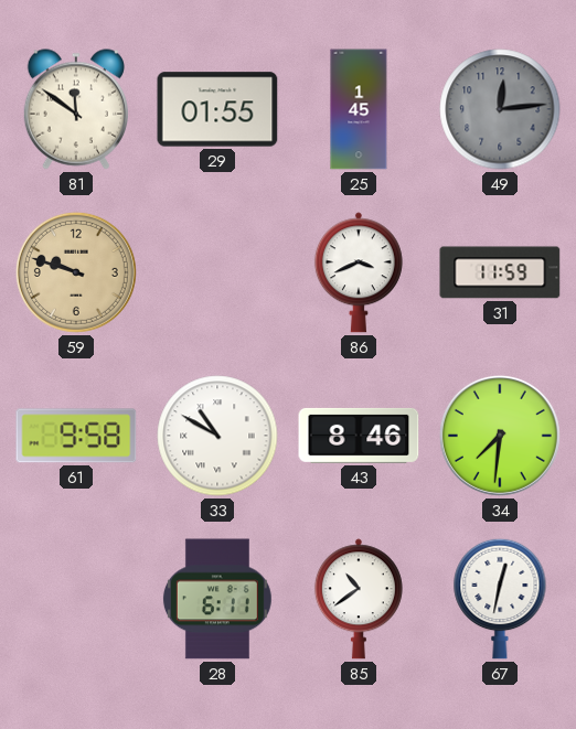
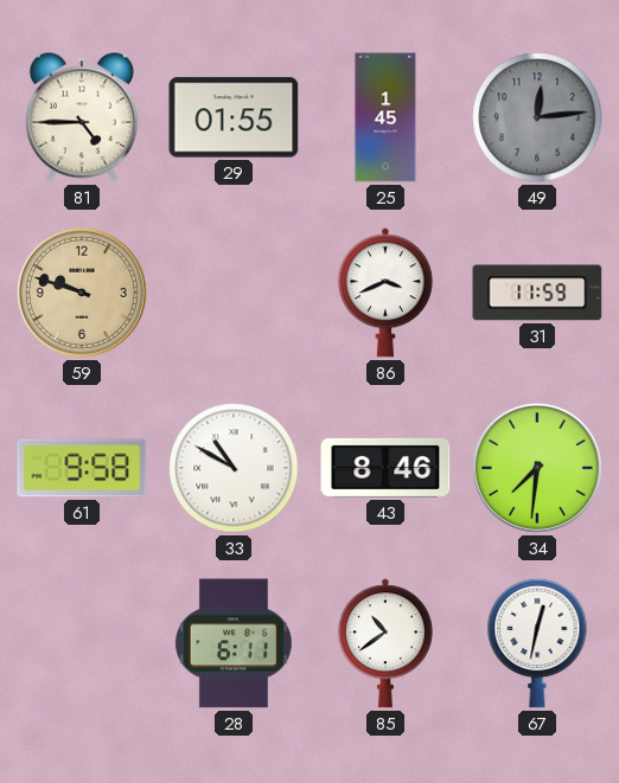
81: 11:51 -> 4:45
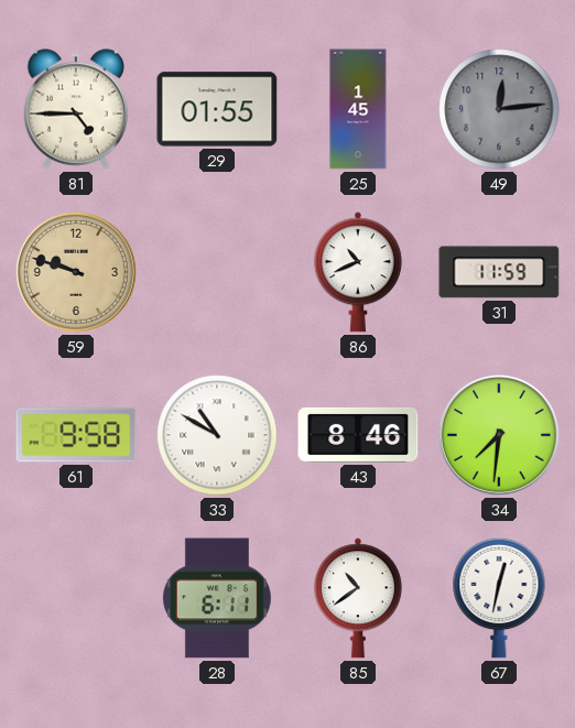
86: 3:41 -> 10:41
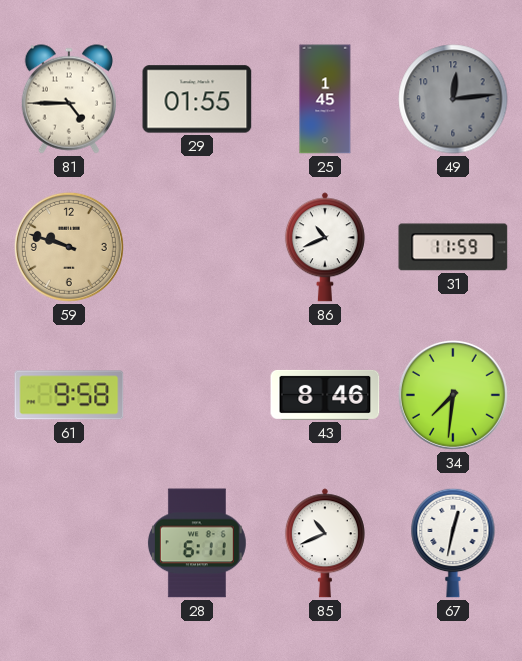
33: 10:50 -> none
85: 10:39 -> 10:41
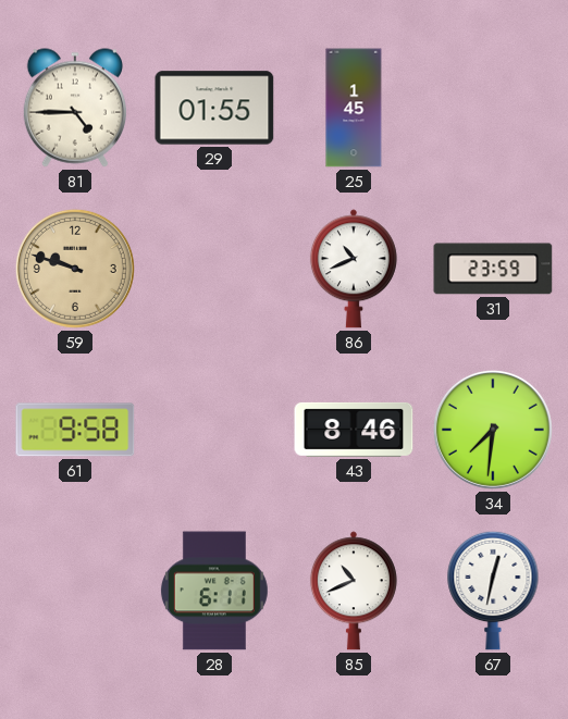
49: 12:14 -> none
31: 11:59 -> 23:59
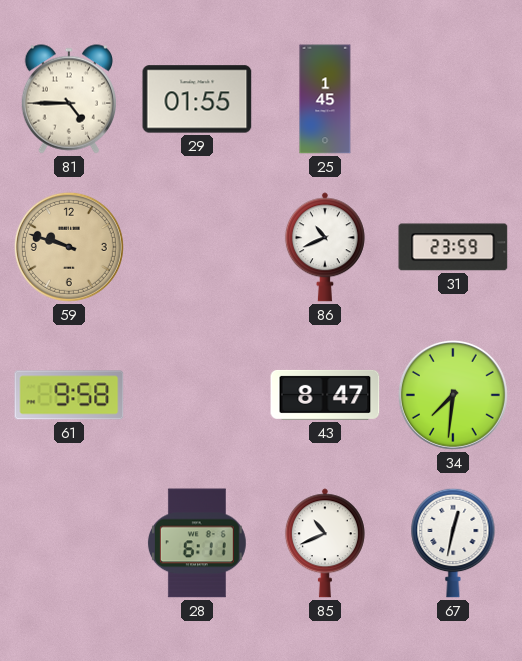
43: 8:46 -> 8:47
